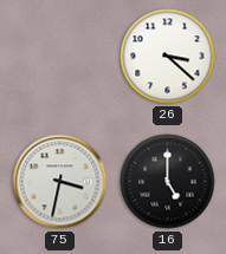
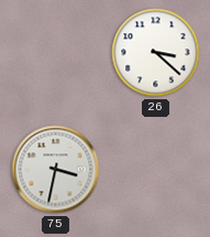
16: 5:00 -> none
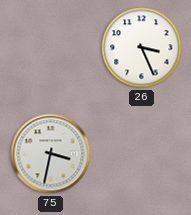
26: 3:22 -> 3:26
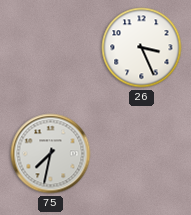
75: 3:32 -> 7:32
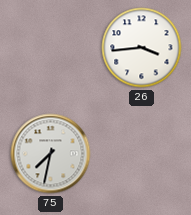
26: 3:26 -> 3:44
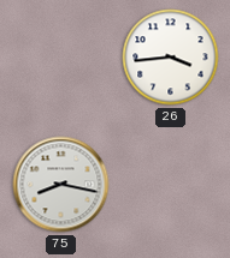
75: 7:32 -> 8:17
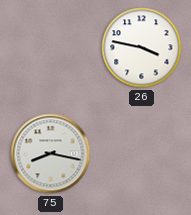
26: 3:44 -> 3:47
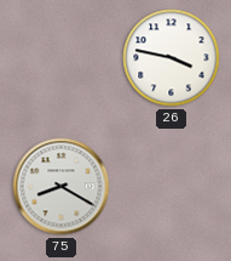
75: 8:17 -> 8:20
